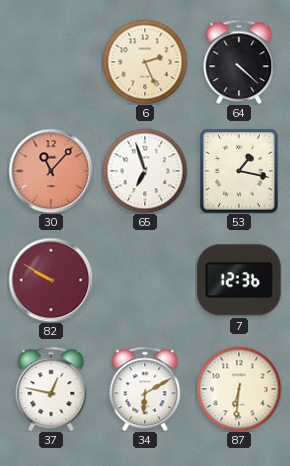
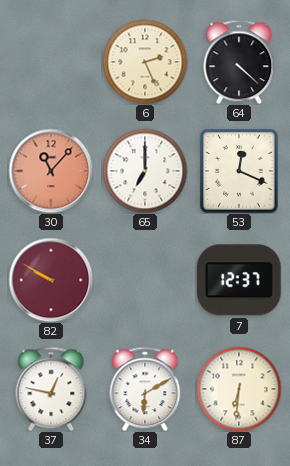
65: 6:57 -> 7:00
53: 1:17 -> 12:19
7: 12:36 -> 12:37
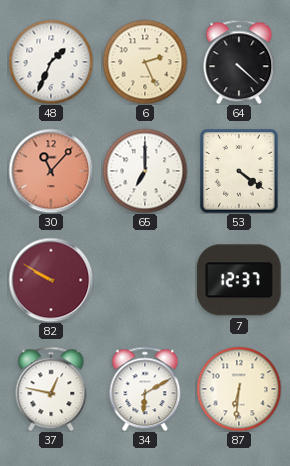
48: none -> 1:34
53: 12:19 -> 4:21
